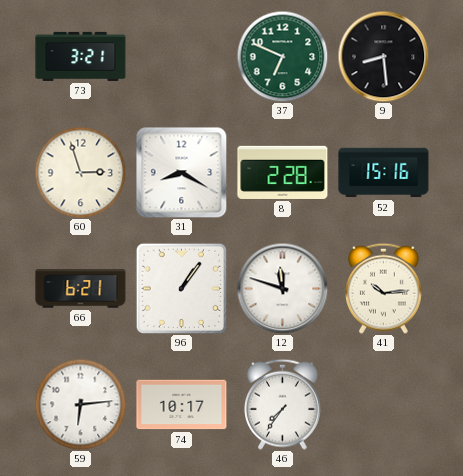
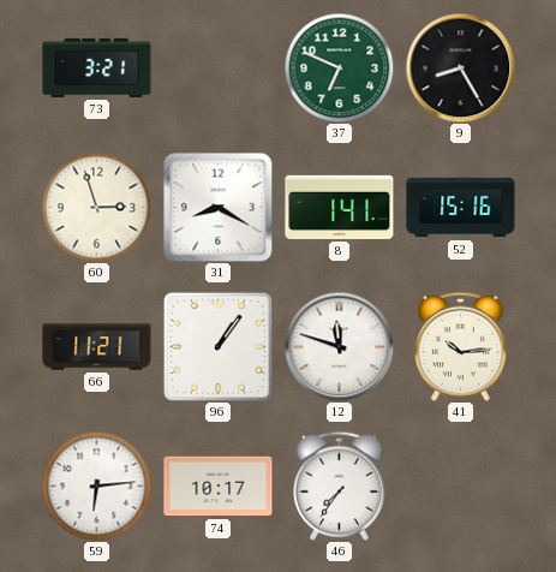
9: 8:29 -> 8:25
8: 2:28 -> 1:41
66: 6:21 -> 11:21
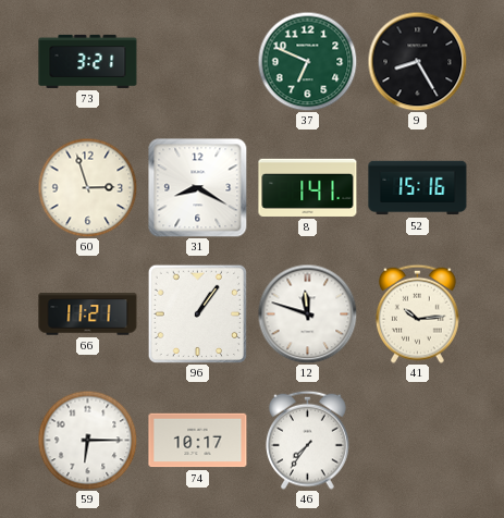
59: 6:14 -> 6:15
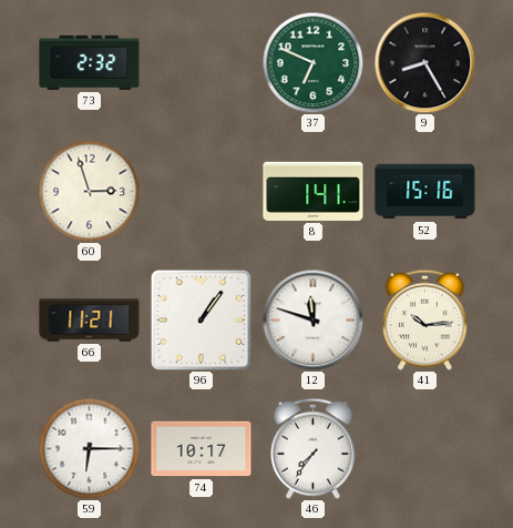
73: 3:21 -> 2:32
31: 8:20 -> none
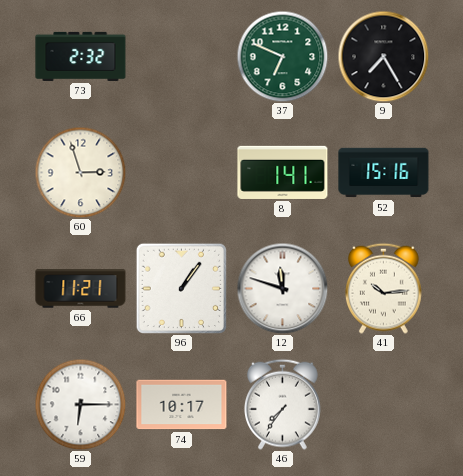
9: 8:25 -> 7:25
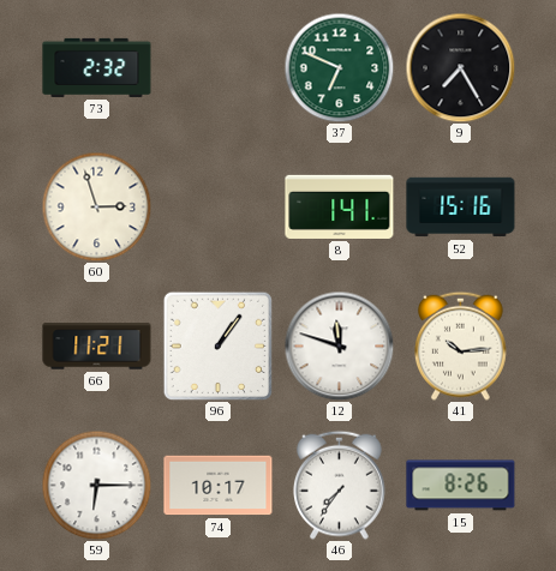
15: none -> 8:26
